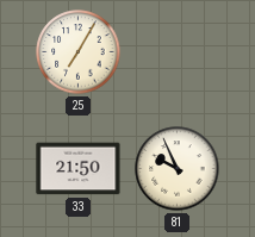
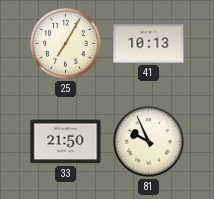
41: none -> 10:13
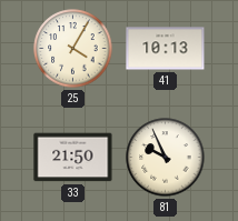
25: 7:05 -> 4:05
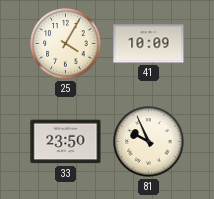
41: 10:13 -> 10:09
33: 21:50 -> 23:50
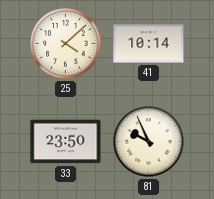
25: 4:05 -> 4:08
41: 10:09 -> 10:14
